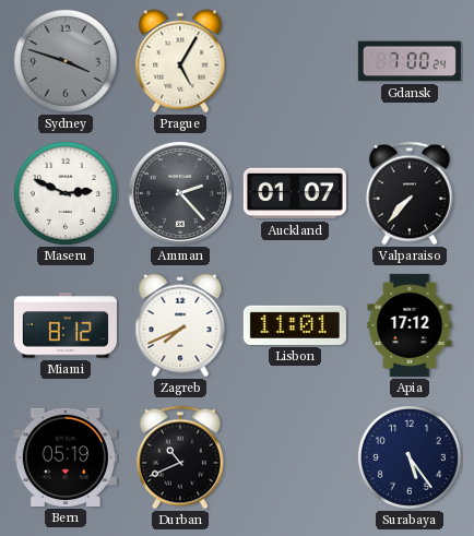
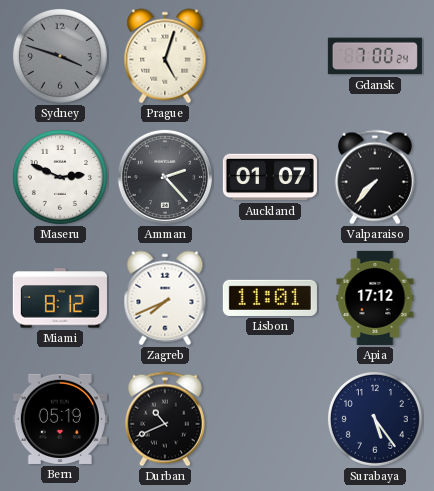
Prague: 5:05 -> 5:03
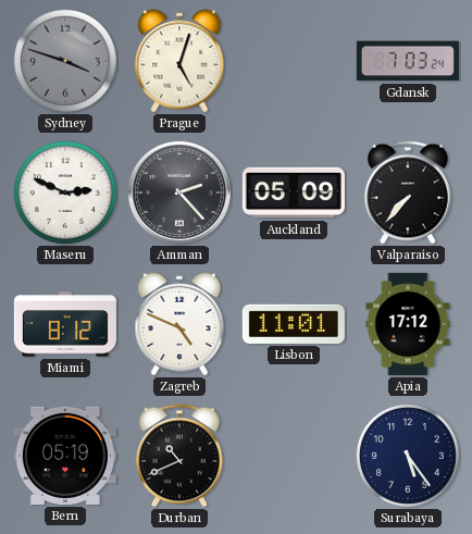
Gdansk: 7:00 -> 7:03
Auckland: 01:07 -> 05:09
Zagreb: 7:41 -> 4:49
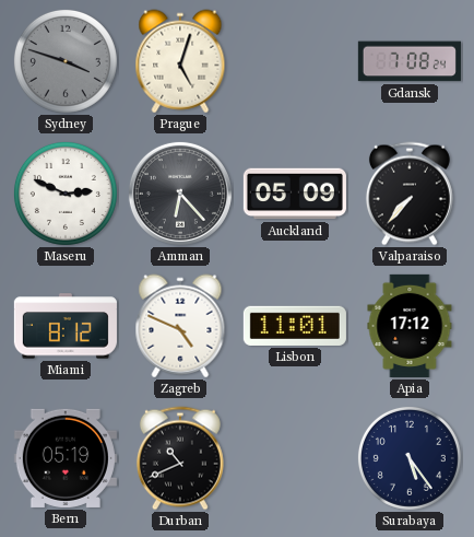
Gdansk: 7:03 -> 7:08
Amman: 2:23 -> 6:23
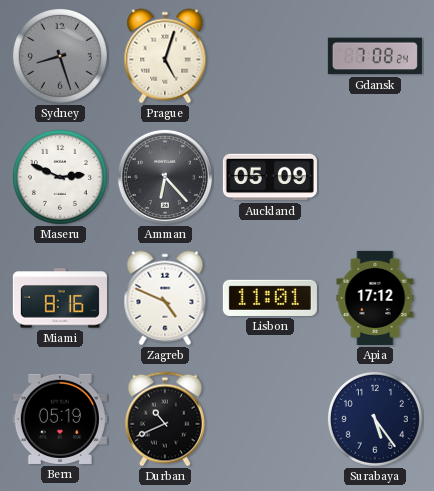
Sydney: 3:48 -> 8:27
Valparaiso: 7:37 -> none
Miami: 8:12 -> 8:16
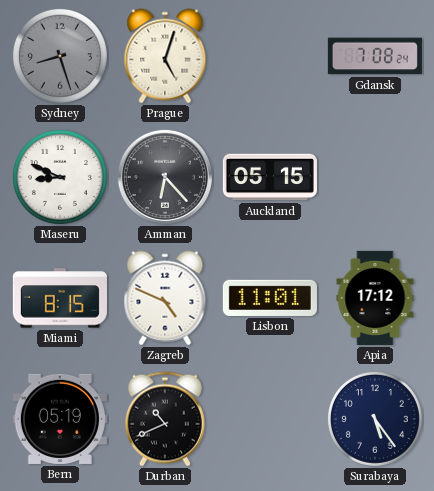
Maseru: 2:49 -> 8:49
Auckland: 05:09 -> 05:15
Miami: 8:16 -> 8:15
